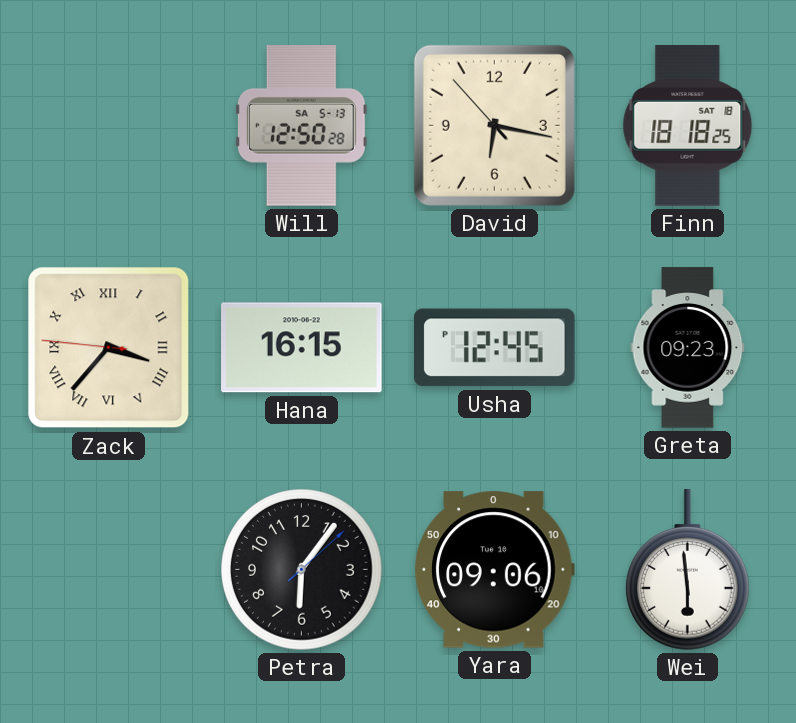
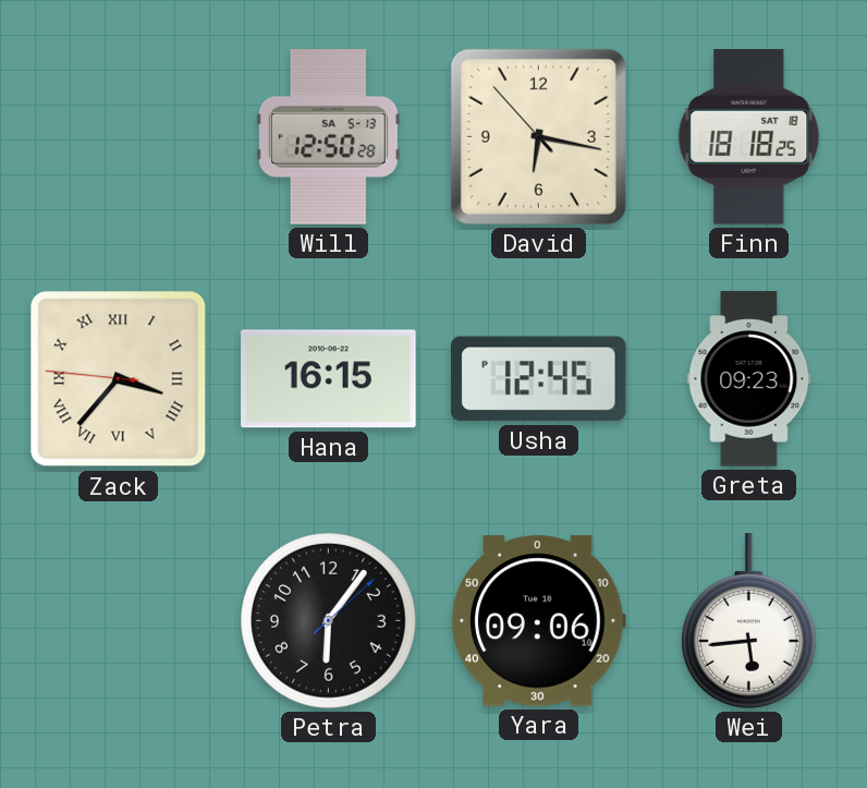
Wei: 5:59 -> 5:44
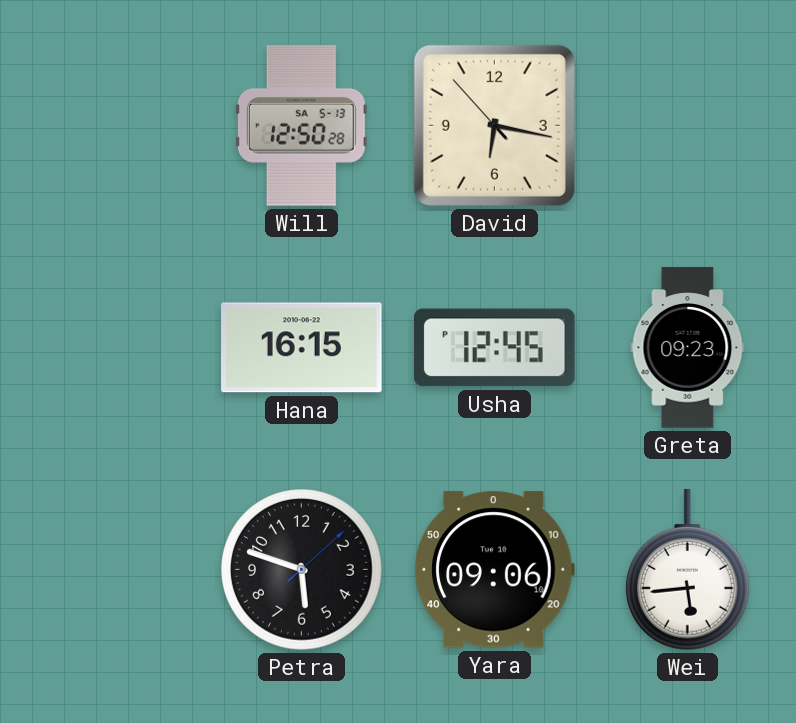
Finn: 18:18 -> none
Zack: 3:36 -> none
Petra: 6:06 -> 5:48
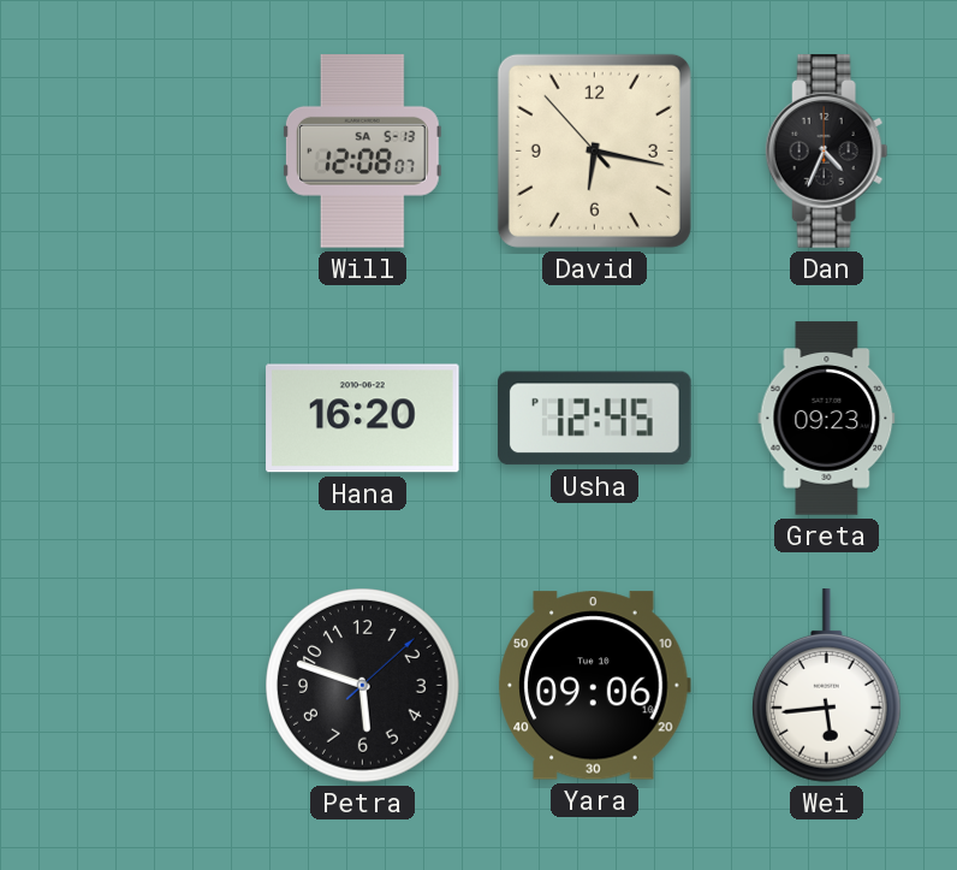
Will: 12:50 -> 12:08
Dan: none -> 4:34
Hana: 16:15 -> 16:20
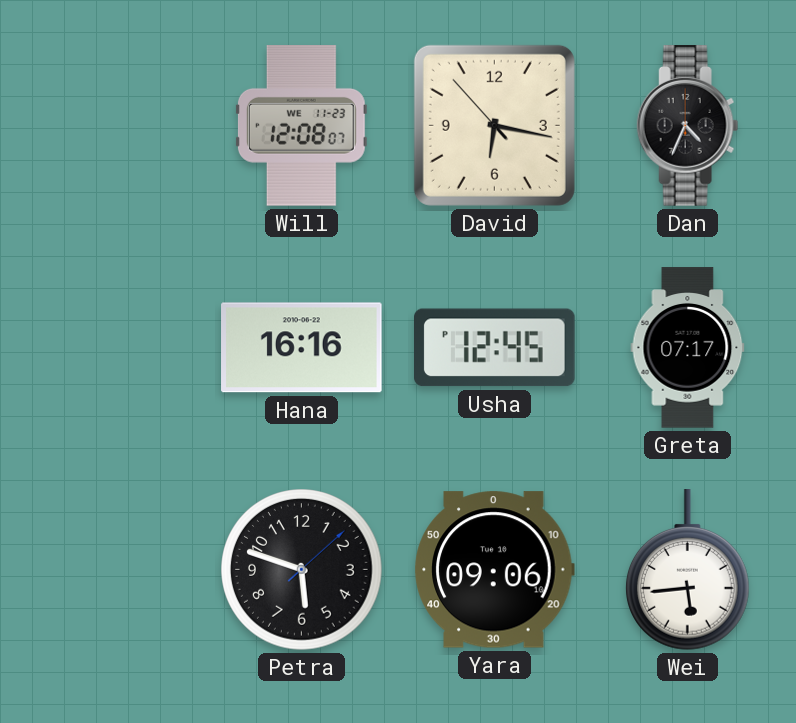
Will date: SA 5-13 -> WE 11-23
Hana: 16:20 -> 16:16
Greta: 09:23 -> 07:17
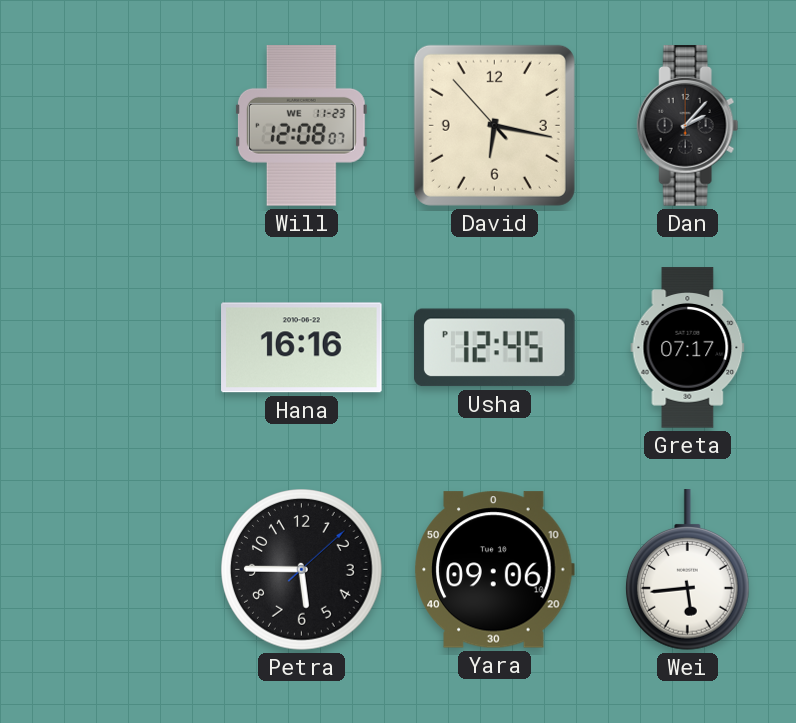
Dan: 4:34 -> 2:07
Petra: 5:48 -> 5:45
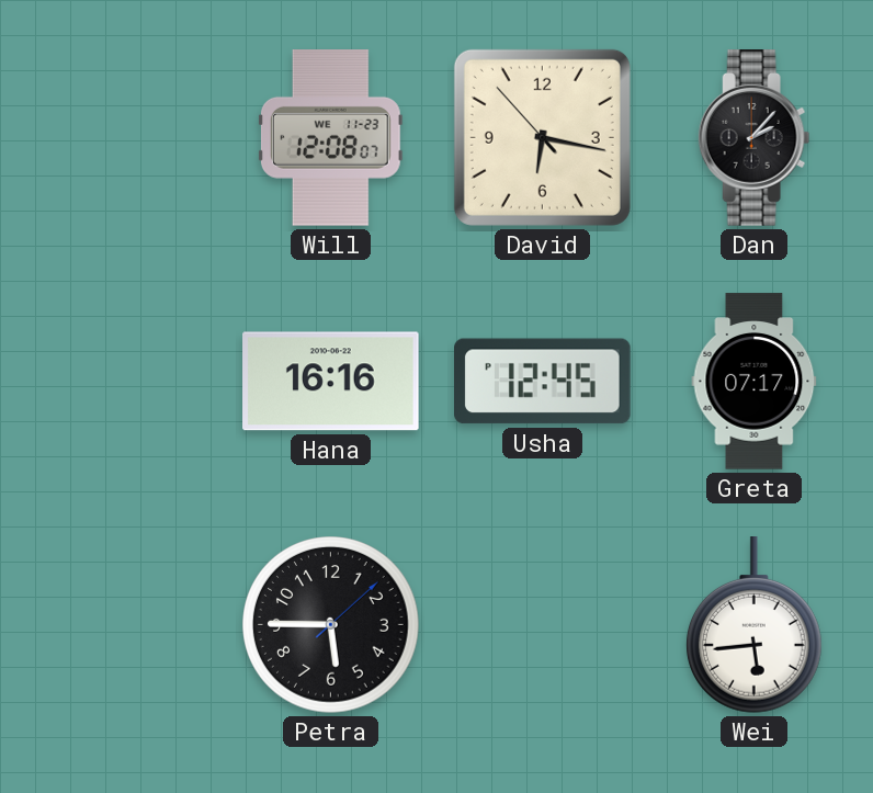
Yara: 09:06 -> none
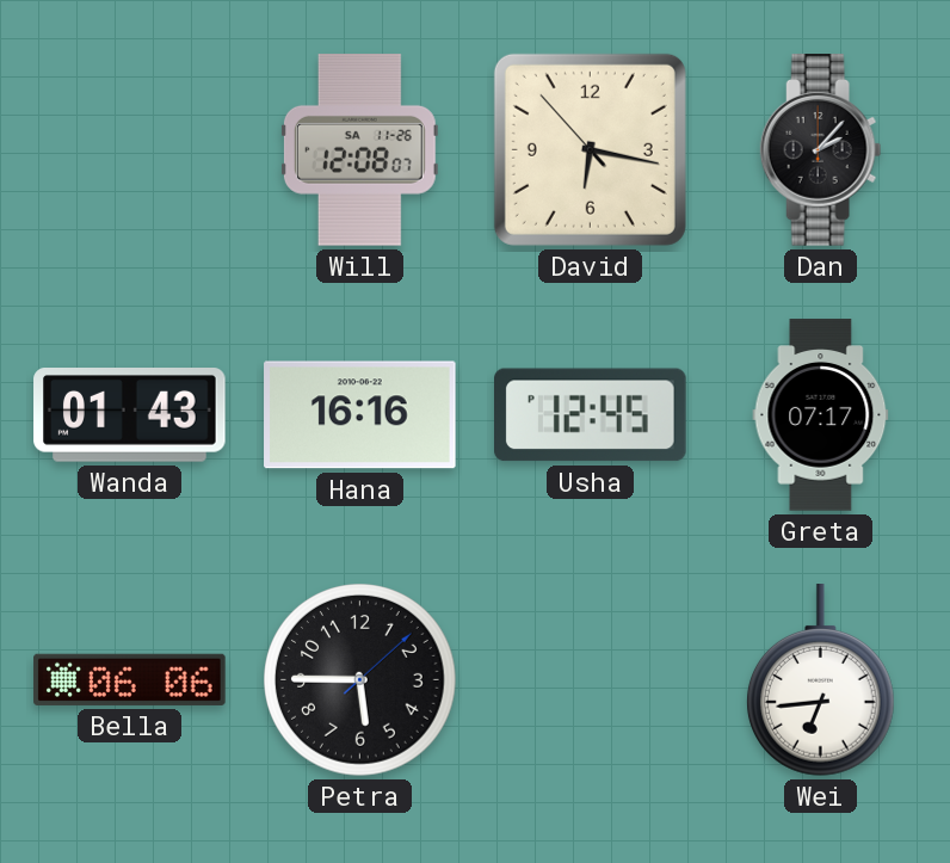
Will date: WE 11-23 -> SA 11-26
Wanda: none -> 01:43
Bella: none -> 06:06
Wei: 5:44 -> 6:44
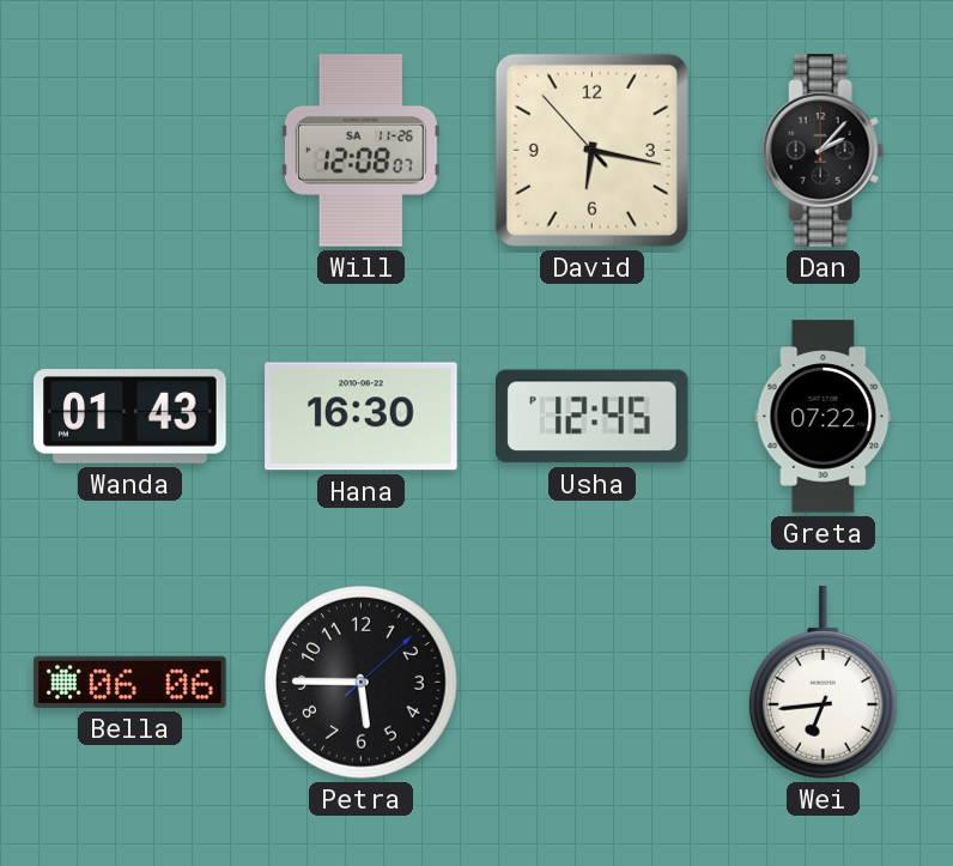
Hana: 16:16 -> 16:30
Greta: 07:17 -> 07:22
